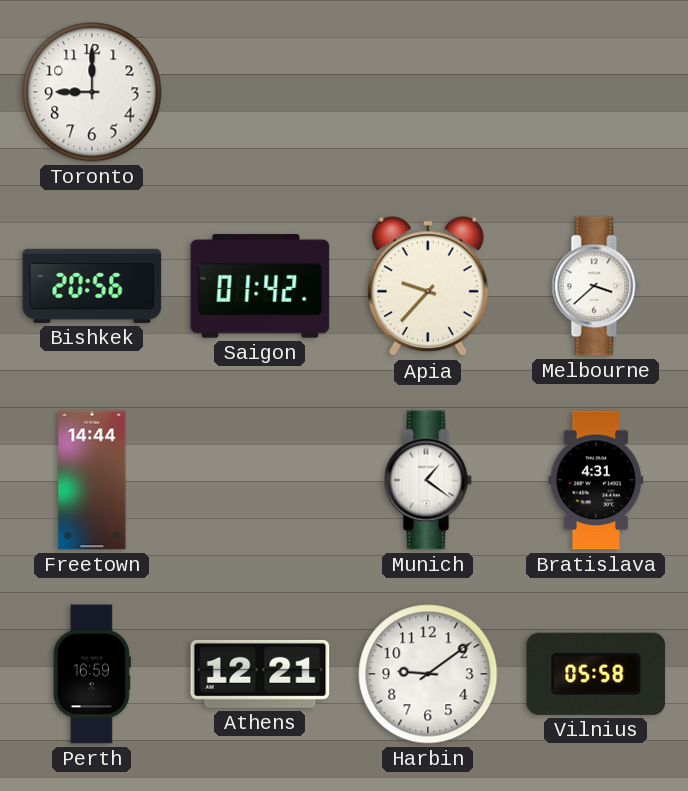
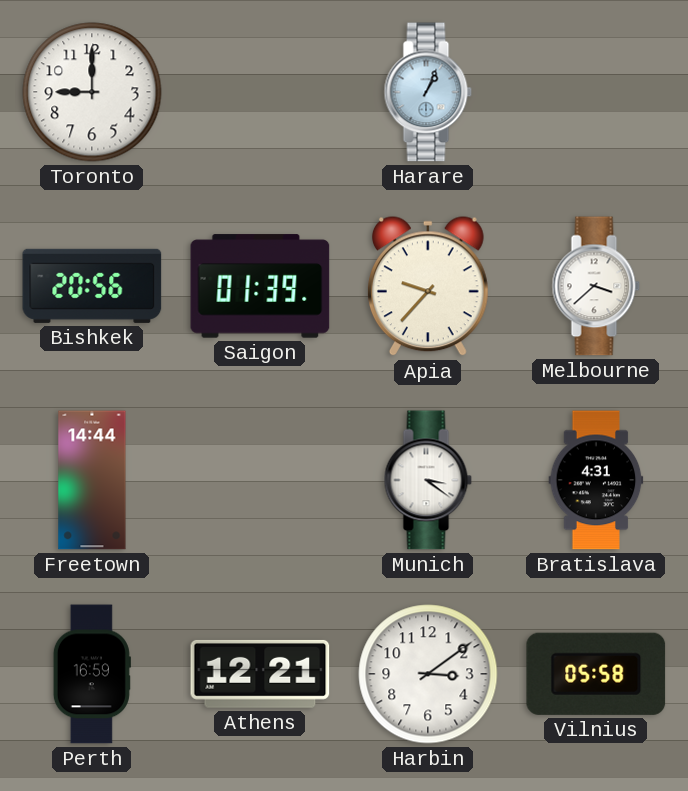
Harare: none -> 1:04
Saigon: 01:42 -> 01:39
Munich: 1:21 -> 3:21
Harbin: 9:09 -> 3:09
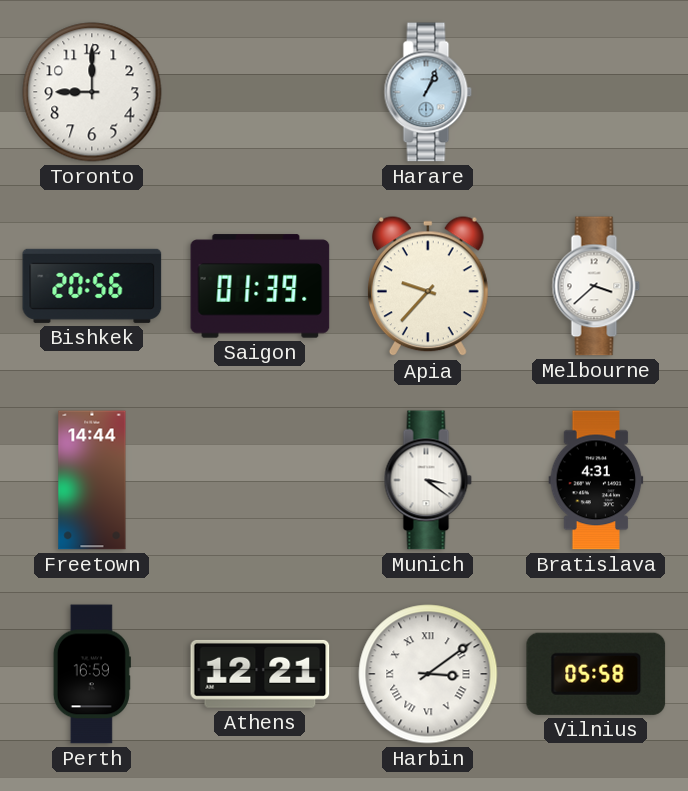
Harbin numerals: Arabic -> Roman
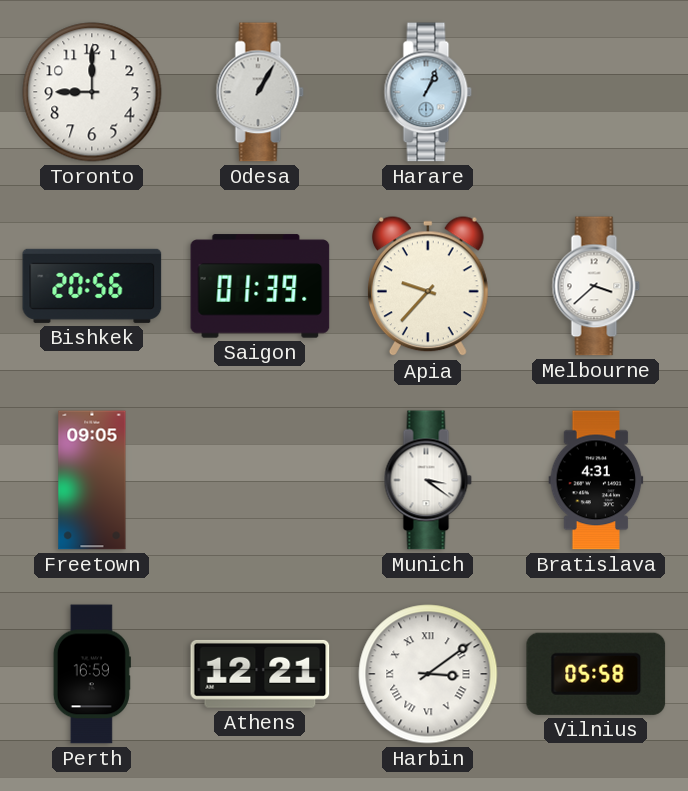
Odesa: none -> 1:05
Freetown: 14:44 -> 09:05
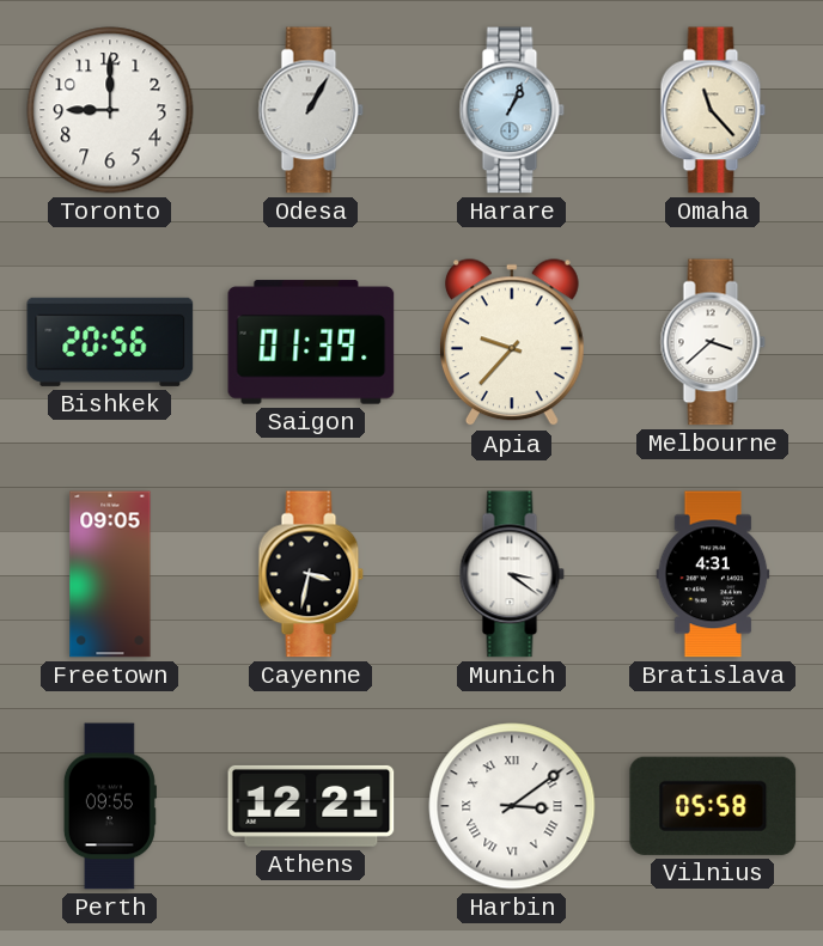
Omaha: none -> 11:23
Cayenne: none -> 3:32
Perth: 16:59 -> 09:55
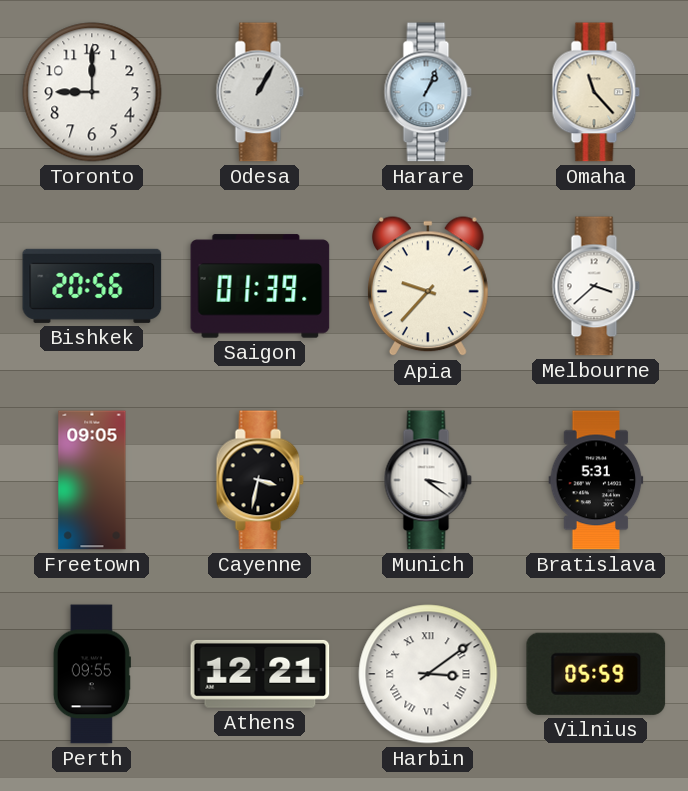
Bratislava: 4:31 -> 5:31
Vilnius: 05:58 -> 05:59
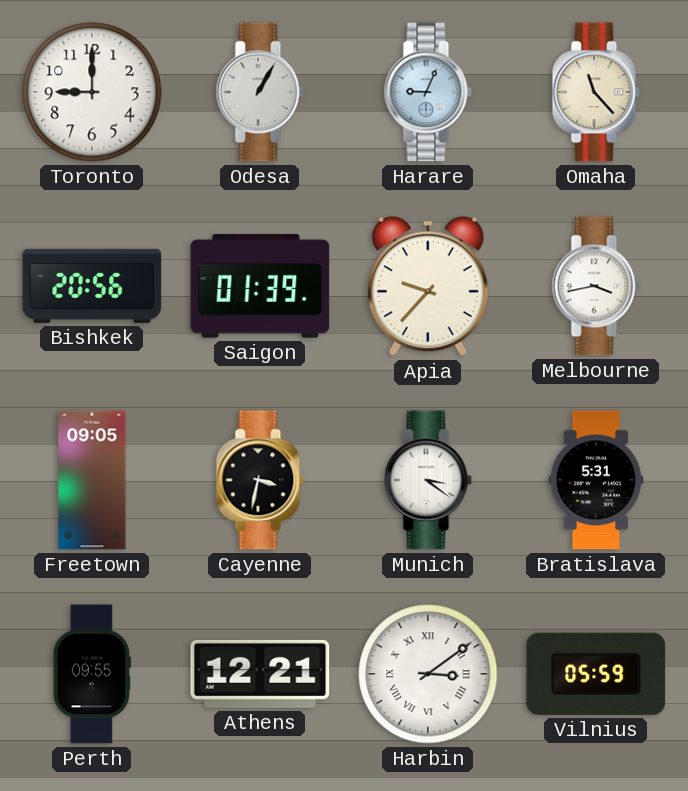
Harare: 1:04 -> 9:04
Melbourne: 3:38 -> 3:43
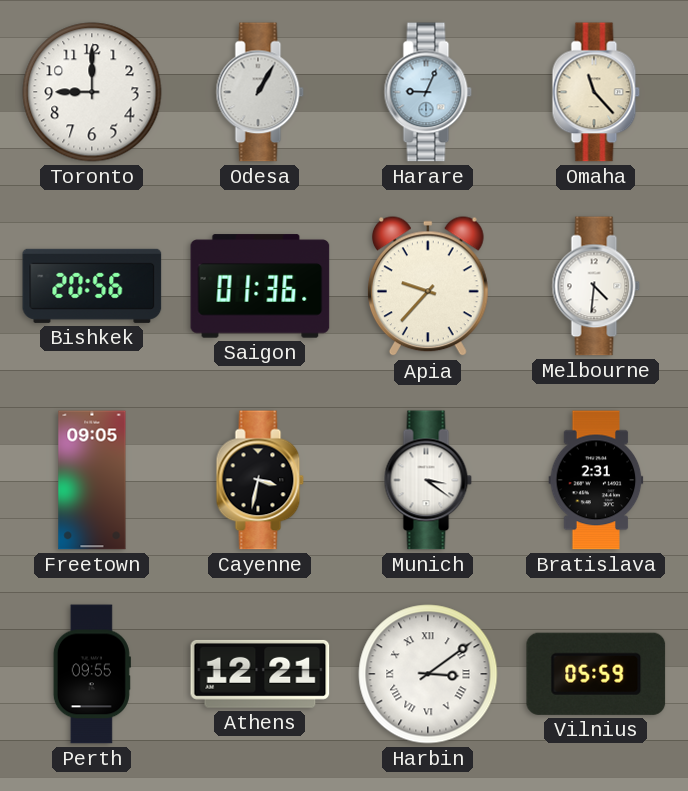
Saigon: 01:39 -> 01:36
Melbourne: 3:43 -> 4:31
Bratislava: 5:31 -> 2:31
